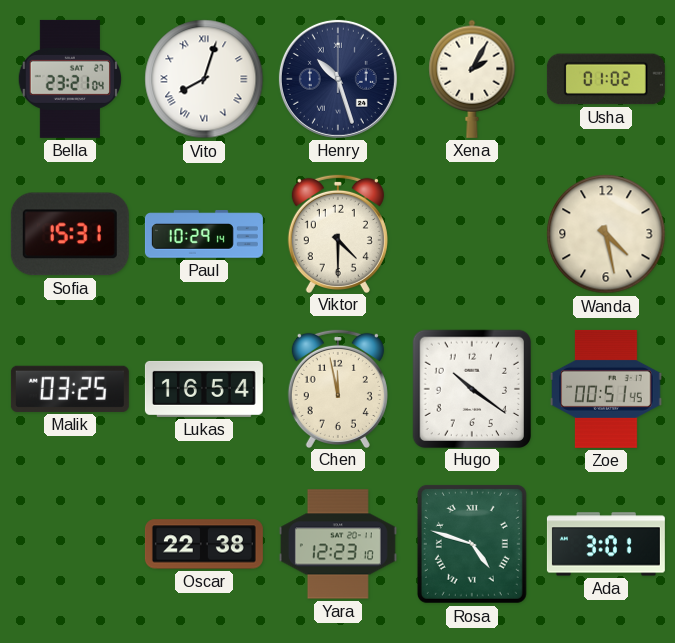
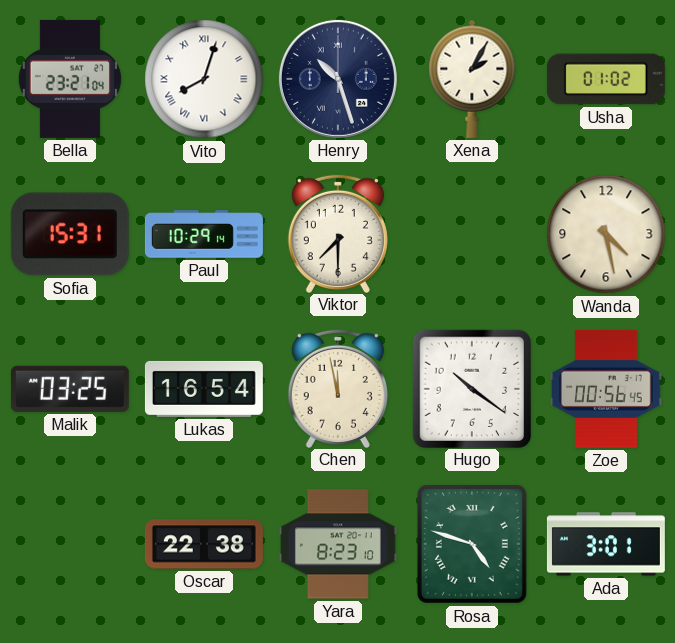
Viktor: 4:30 -> 7:30
Zoe: 00:51 -> 00:56
Yara: 12:23 -> 8:23
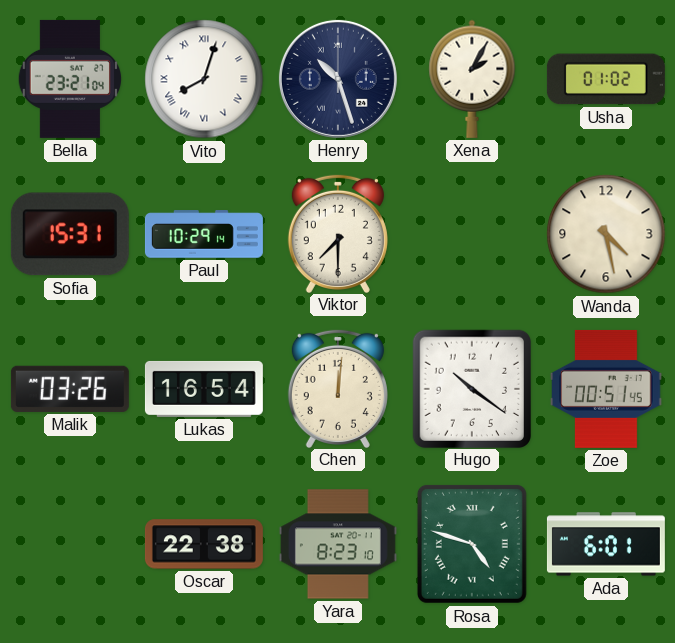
Malik: 03:25 -> 03:26
Chen: 11:58 -> 12:01
Zoe: 00:56 -> 00:51
Ada: 3:01 -> 6:01
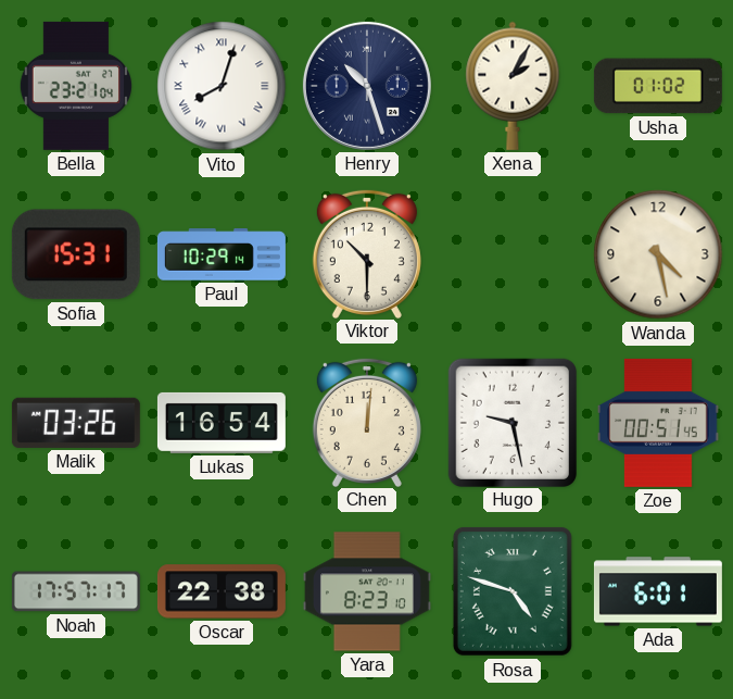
Viktor: 7:30 -> 10:30
Hugo: 10:21 -> 9:28
Noah: none -> 17:57
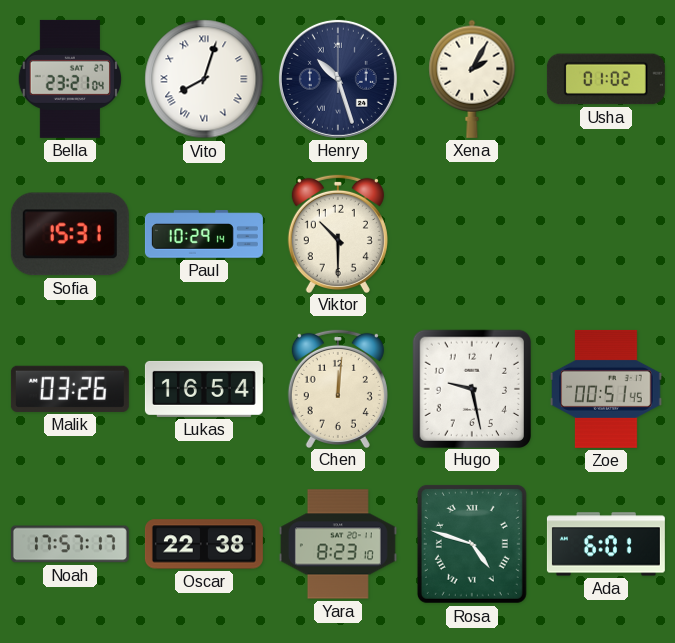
Wanda: 4:28 -> none
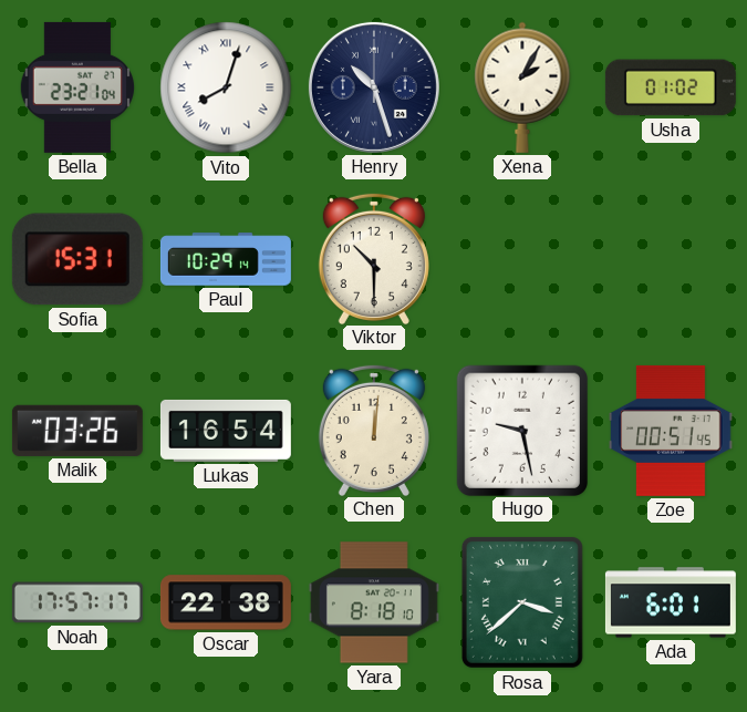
Yara: 8:23 -> 8:18
Rosa: 4:48 -> 3:38
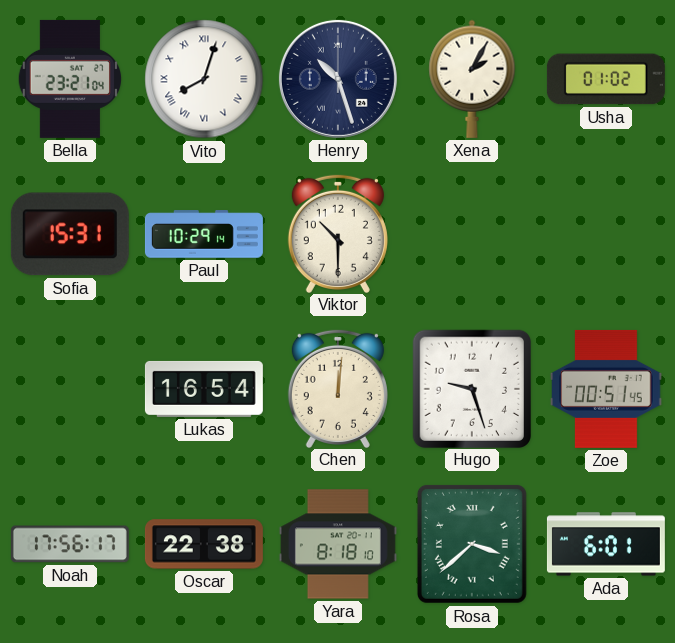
Malik: 03:26 -> none
Hugo: 9:28 -> 9:27
Noah: 17:57 -> 17:56
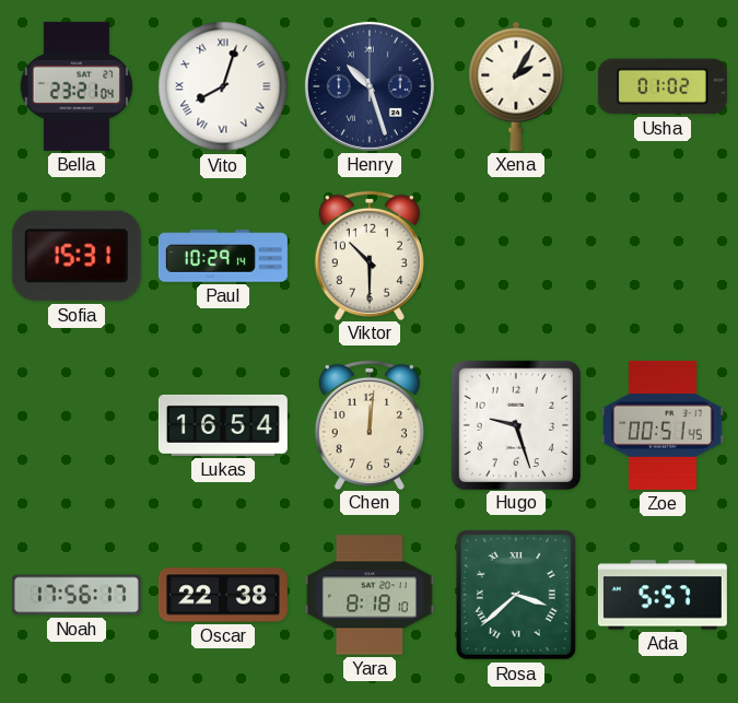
Ada: 6:01 -> 5:57
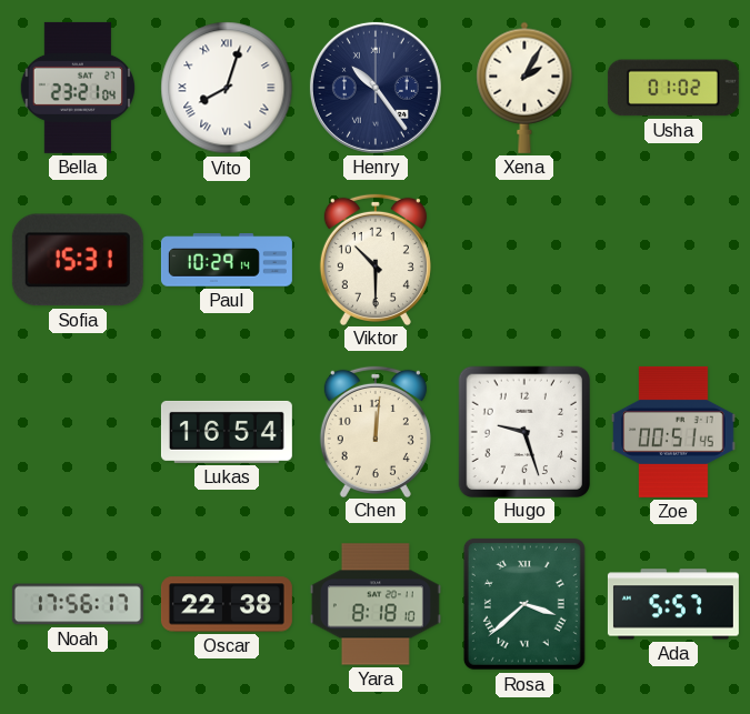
Henry: 10:27 -> 10:24
